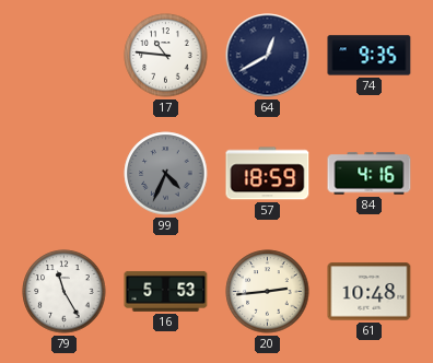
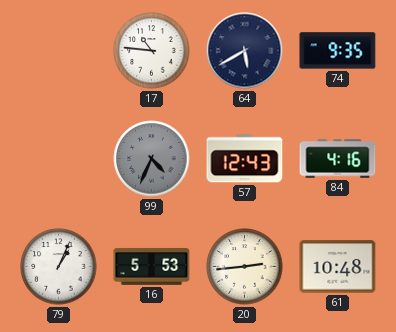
64: 12:40 -> 5:40
57: 18:59 -> 12:43
79: 11:25 -> 1:04
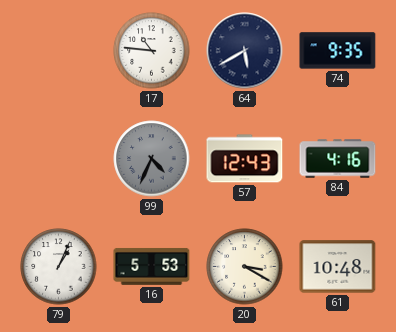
20: 2:44 -> 3:20
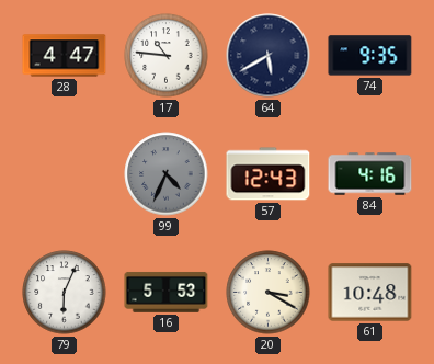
28: none -> 4:47
79: 1:04 -> 6:04
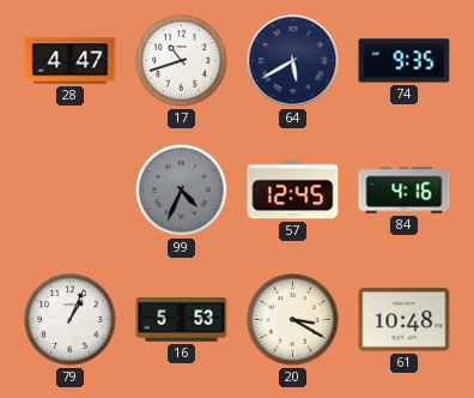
17: 10:46 -> 10:42
57: 12:43 -> 12:45
79: 6:04 -> 1:04
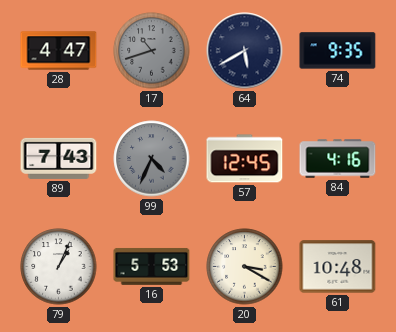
17 dial: white -> grey
89: none -> 7:43
